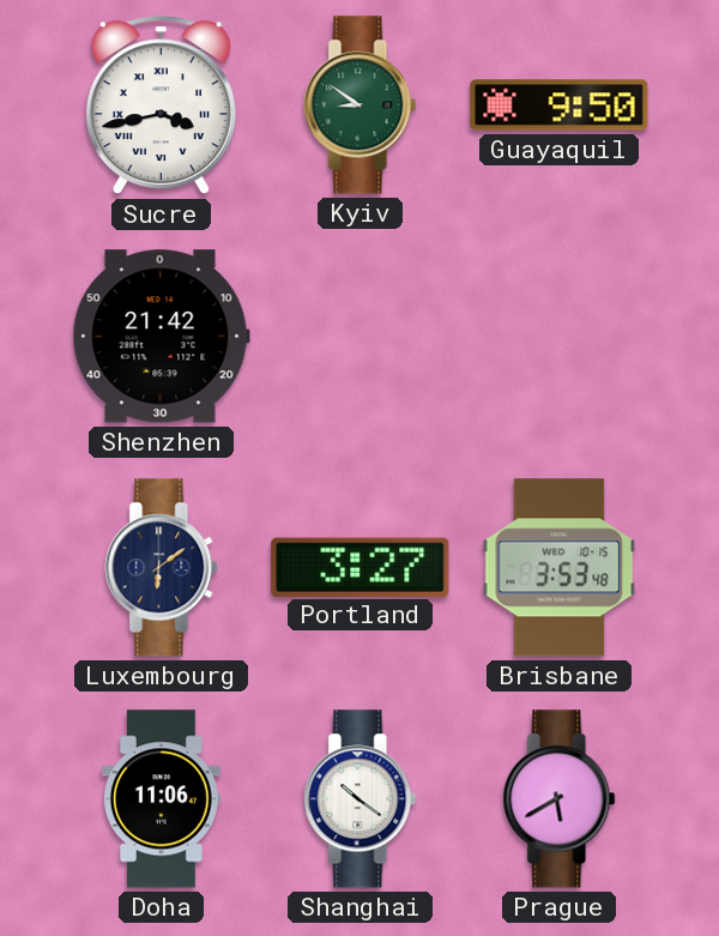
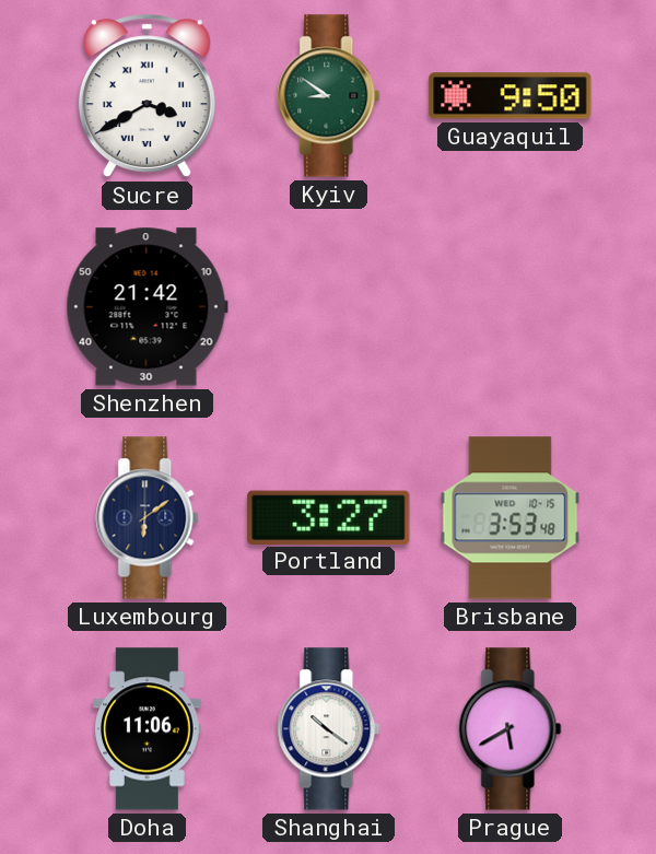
Sucre: 3:43 -> 3:40
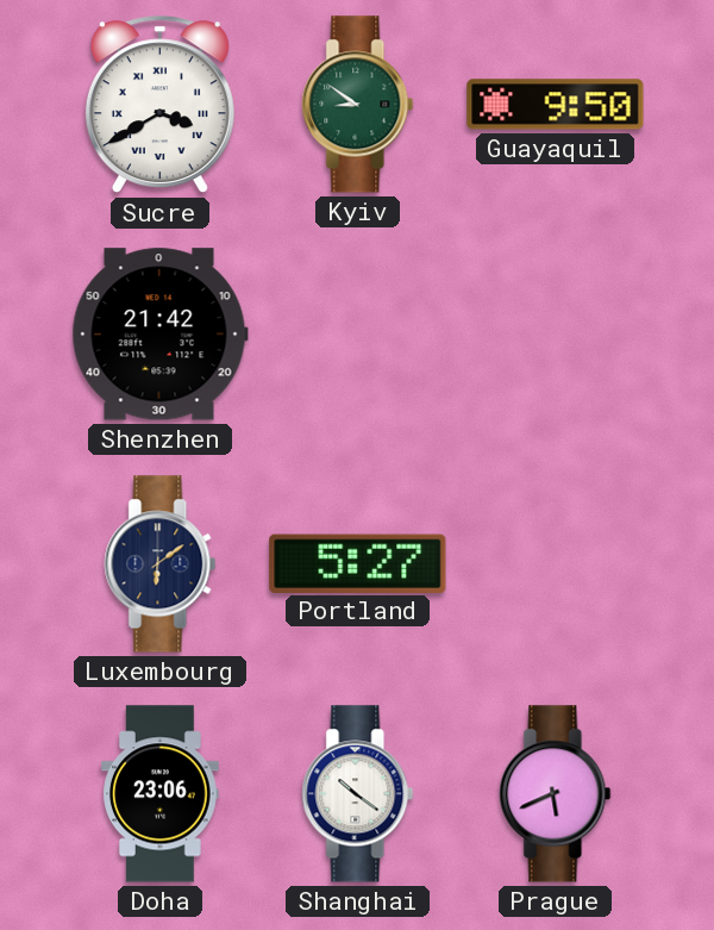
Portland: 3:27 -> 5:27
Brisbane: 3:53 -> none
Doha: 11:06 -> 23:06
Prague: 5:40 -> 5:41
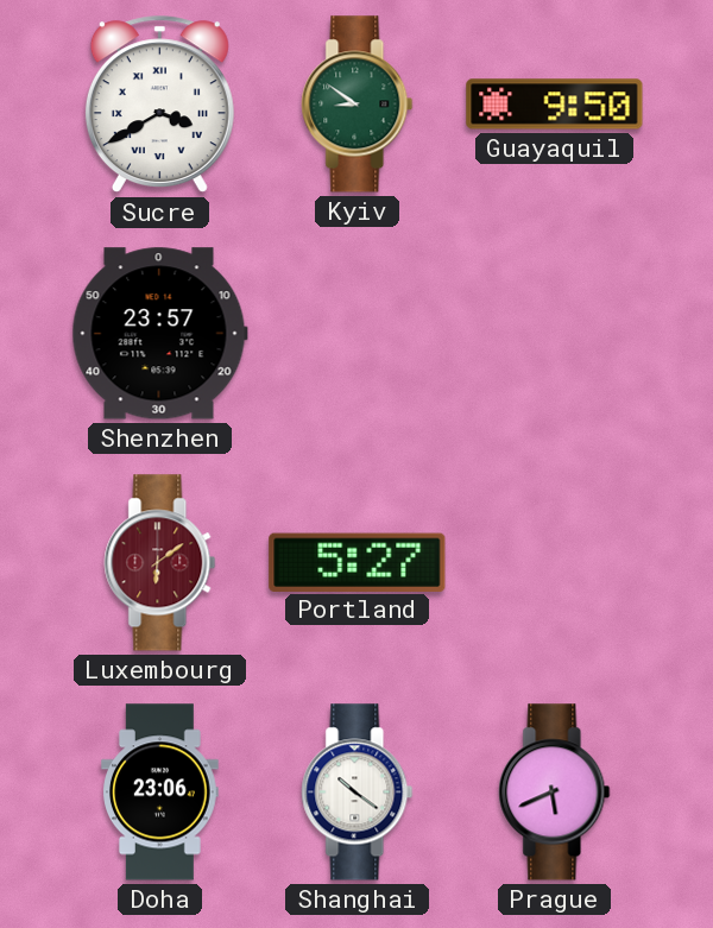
Shenzhen: 21:42 -> 23:57
Luxembourg dial: navy -> burgundy
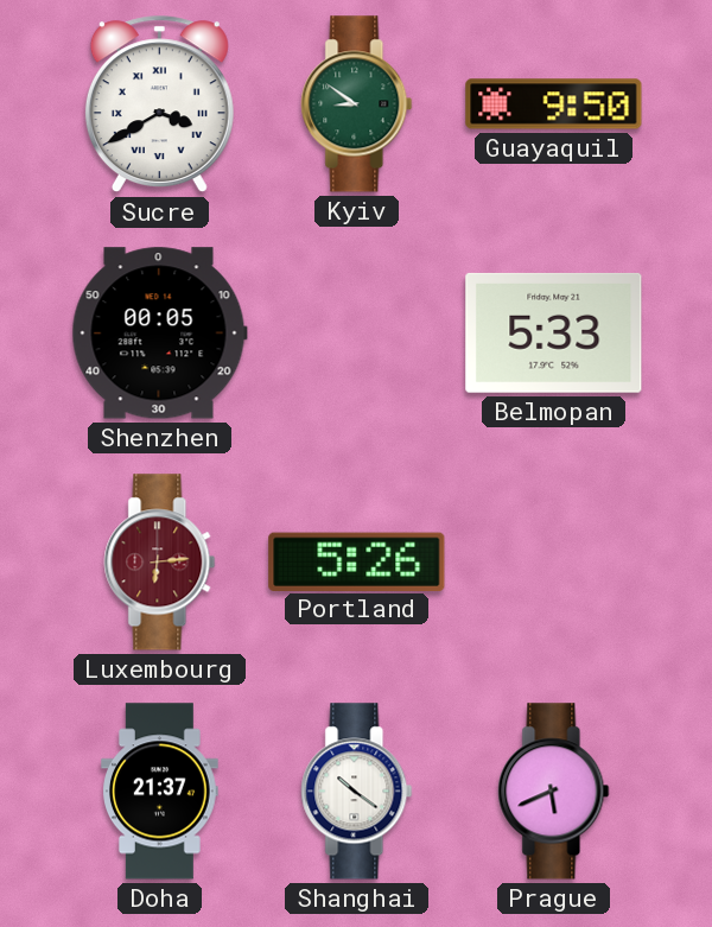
Shenzhen: 23:57 -> 00:05
Belmopan: none -> 5:33
Luxembourg: 6:09 -> 6:14
Portland: 5:27 -> 5:26
Doha: 23:06 -> 21:37
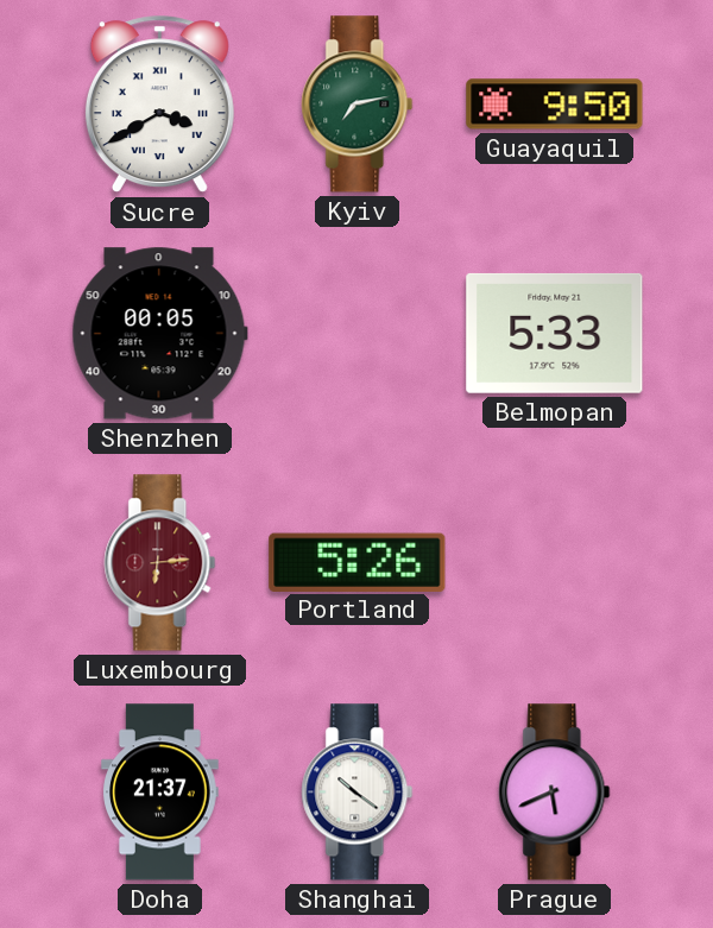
Kyiv: 8:51 -> 7:13
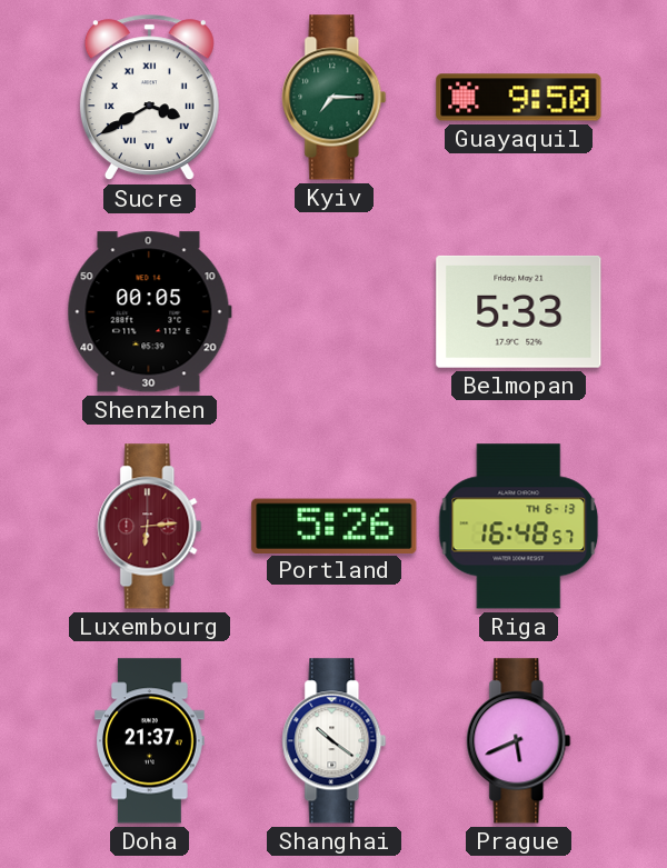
Kyiv: 7:13 -> 7:15
Riga: none -> 16:48
